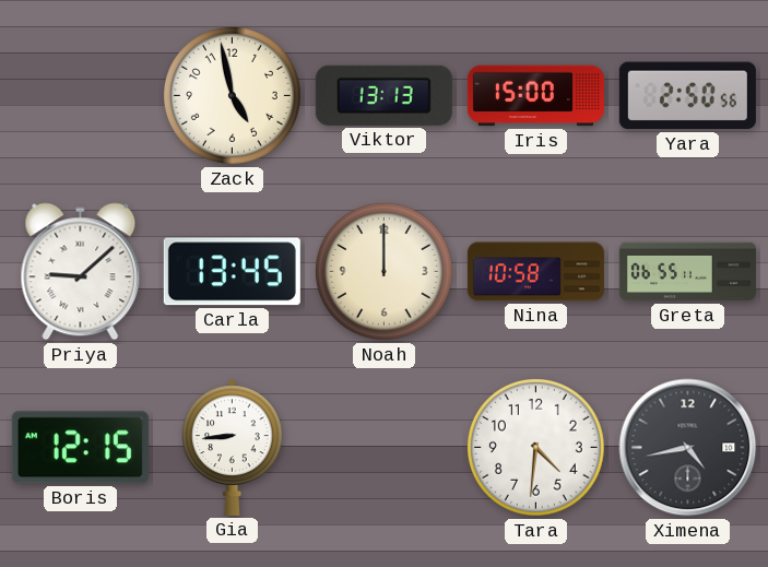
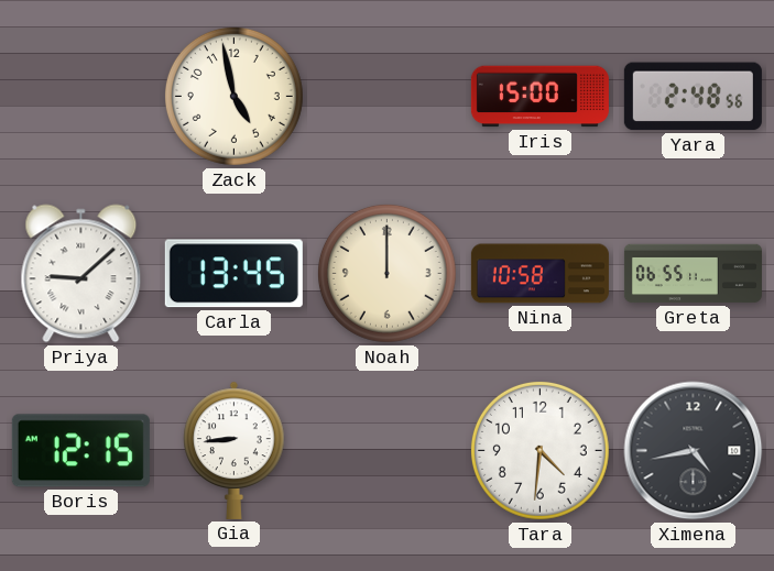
Viktor: 13:13 -> none
Yara: 2:50 -> 2:48
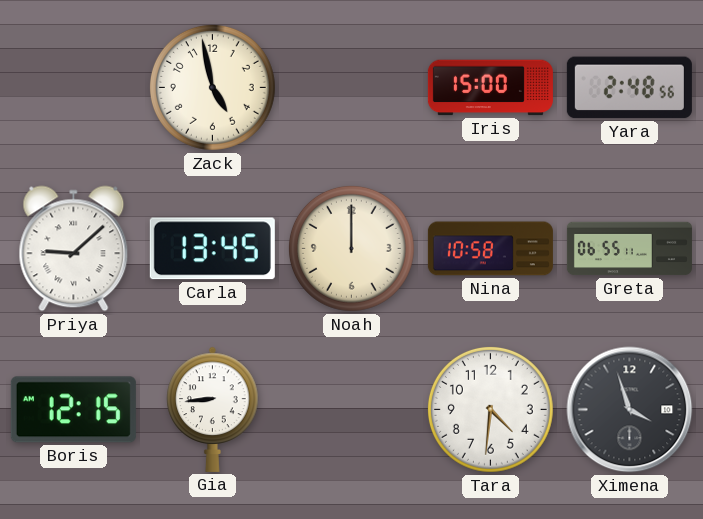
Ximena: 4:43 -> 3:57
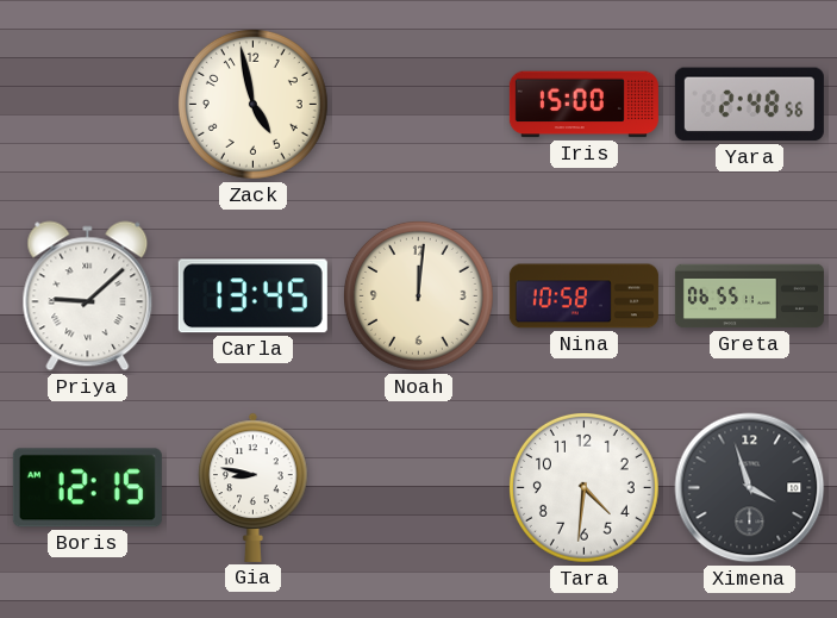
Noah: 12:00 -> 12:01
Gia: 8:44 -> 8:47
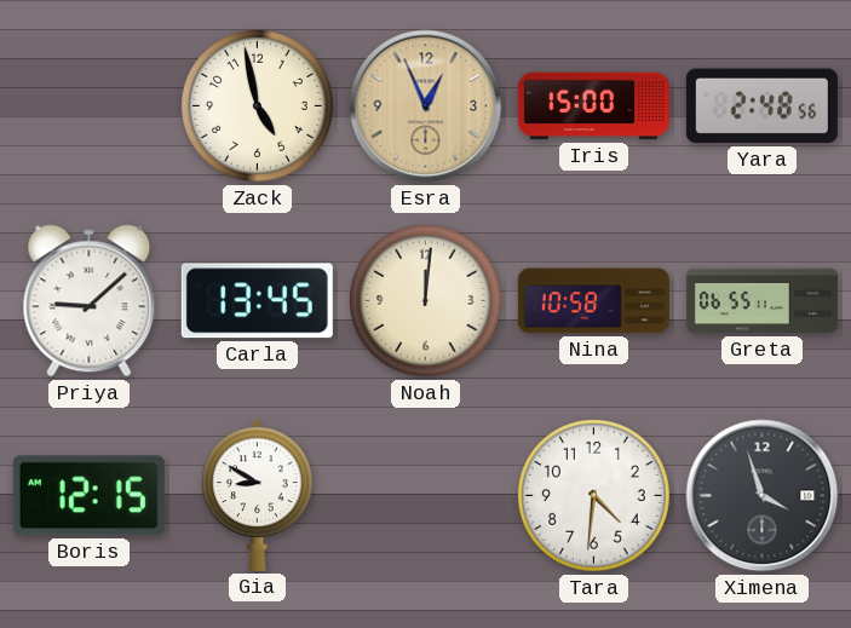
Esra: none -> 12:56
Gia: 8:47 -> 8:50
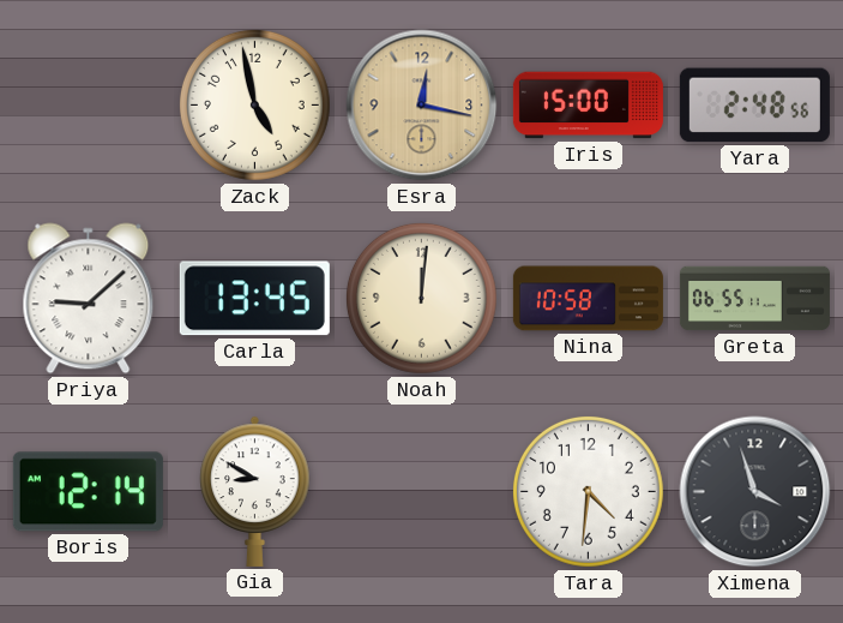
Esra: 12:56 -> 12:17
Boris: 12:15 -> 12:14
